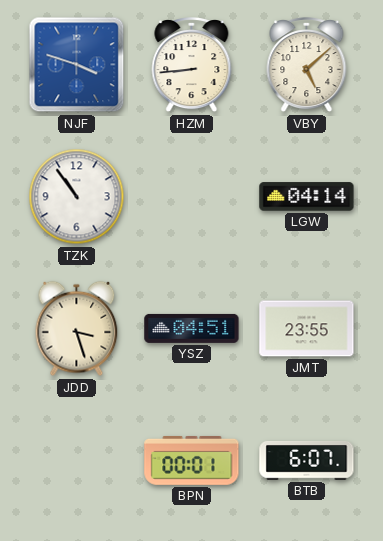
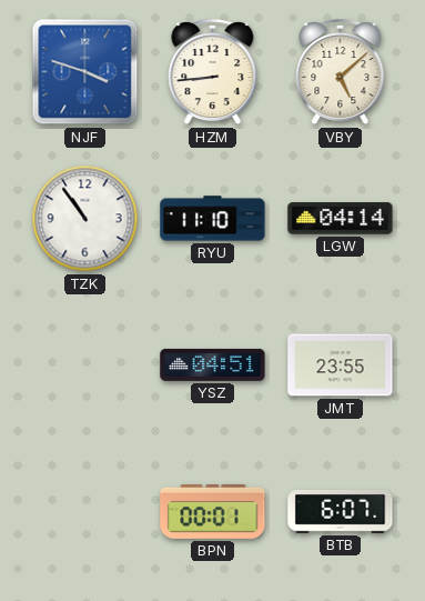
RYU: none -> 11:10
JDD: 3:27 -> none
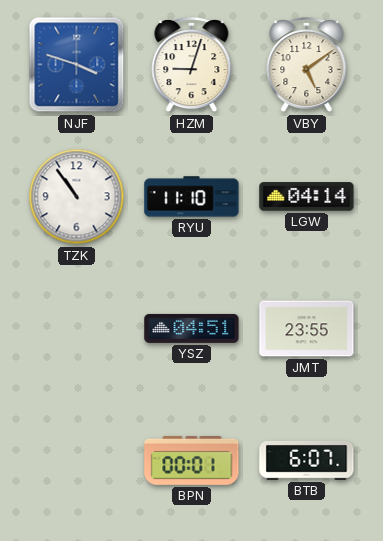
HZM: 8:44 -> 9:03
VBY: 5:08 -> 5:09
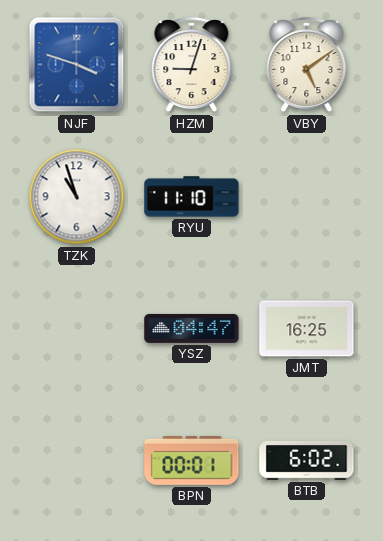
TZK: 10:54 -> 10:57
LGW: 04:14 -> none
YSZ: 04:51 -> 04:47
JMT: 23:55 -> 16:25
BTB: 6:07 -> 6:02
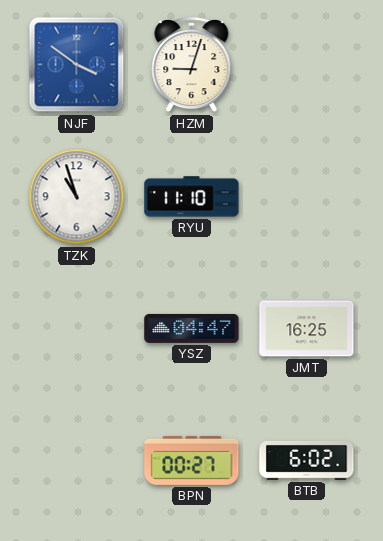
NJF: 3:48 -> 3:51
VBY: 5:09 -> none
BPN: 00:01 -> 00:27
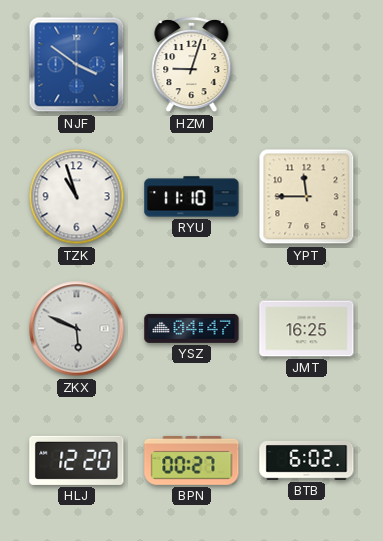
YPT: none -> 11:45
ZKX: none -> 5:49
HLJ: none -> 12:20
